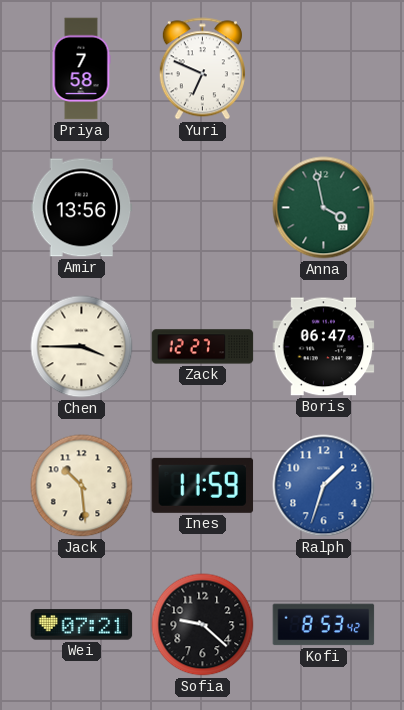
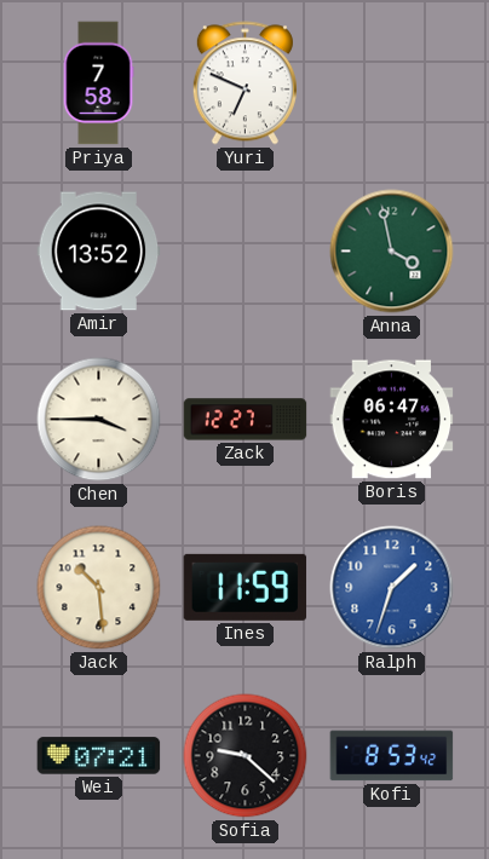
Amir: 13:56 -> 13:52
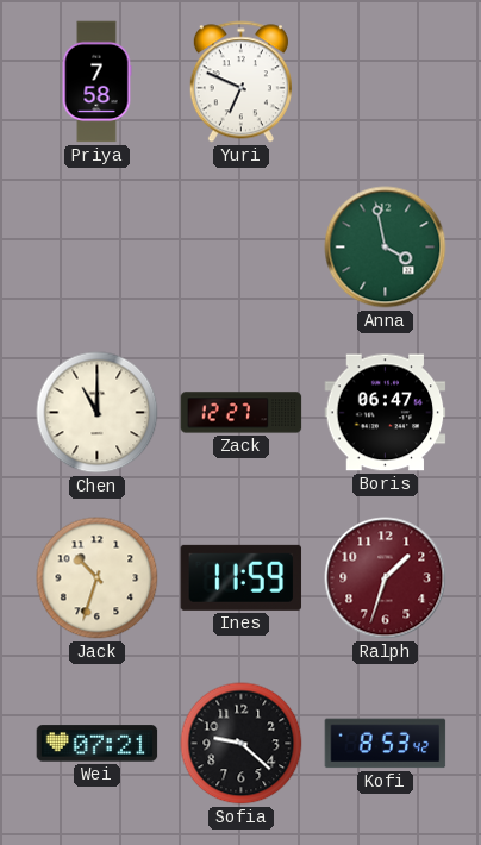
Amir: 13:52 -> none
Chen: 3:45 -> 11:00
Jack: 10:29 -> 10:33
Ralph dial: blue -> burgundy
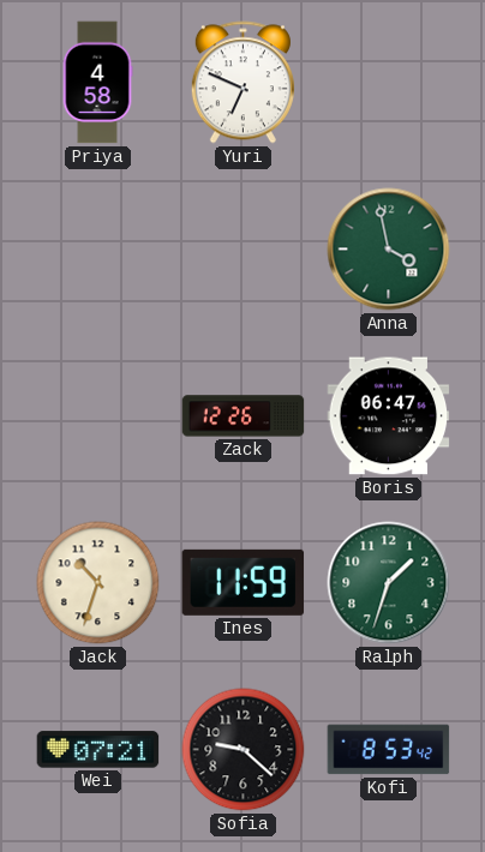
Priya: 7:58 -> 4:58
Chen: 11:00 -> none
Zack: 12:27 -> 12:26
Ralph dial: burgundy -> green
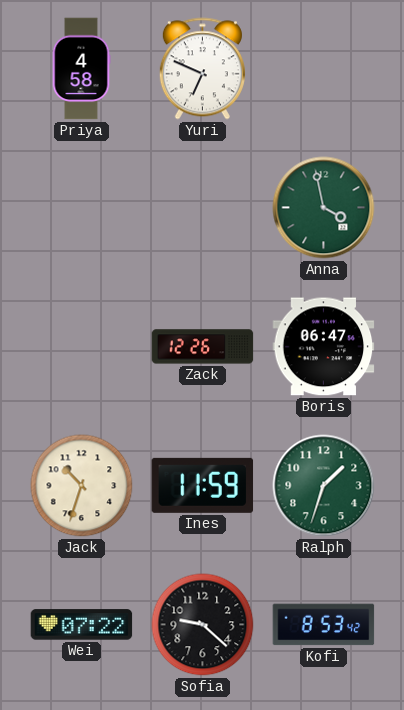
Wei: 07:21 -> 07:22
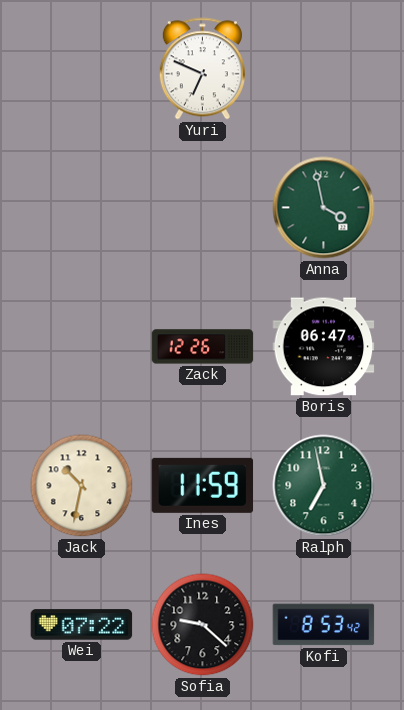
Priya: 4:58 -> none
Jack: 10:33 -> 10:32
Ralph: 1:33 -> 6:58
